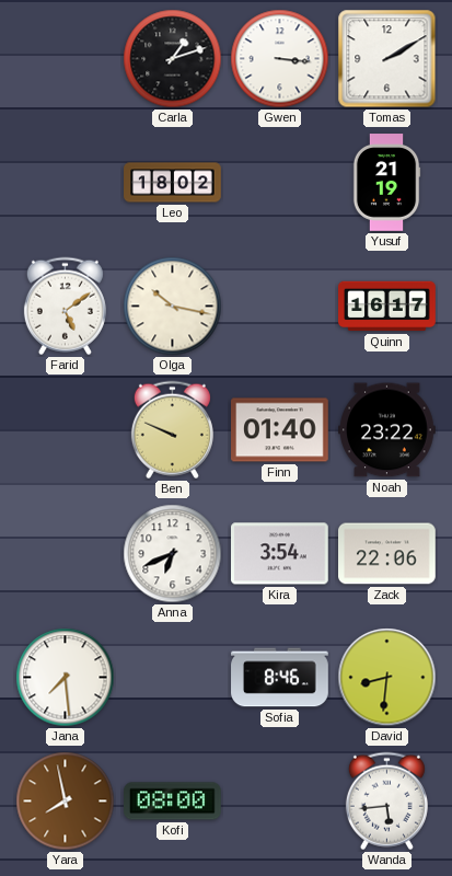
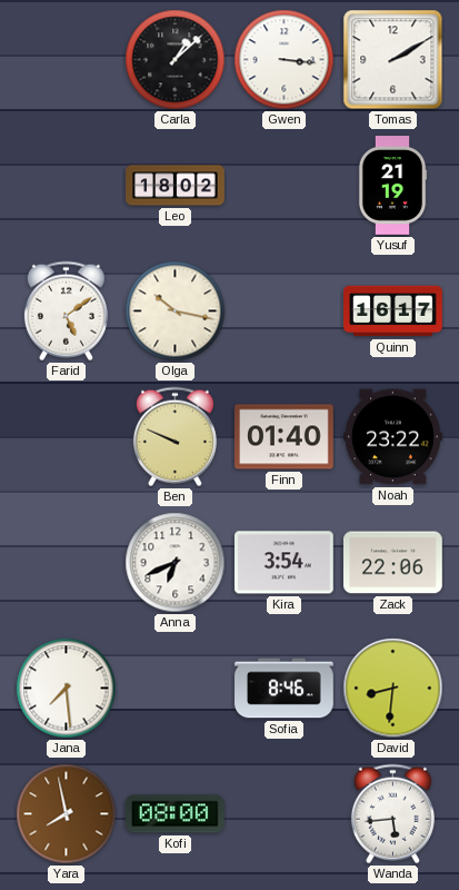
Carla: 1:12 -> 1:08
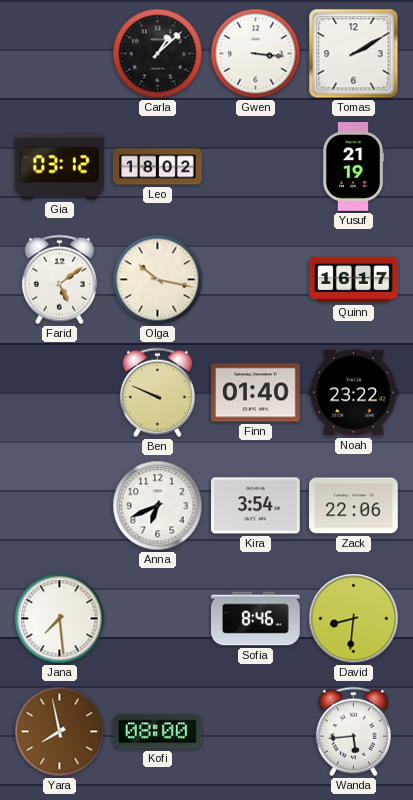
Gia: none -> 03:12
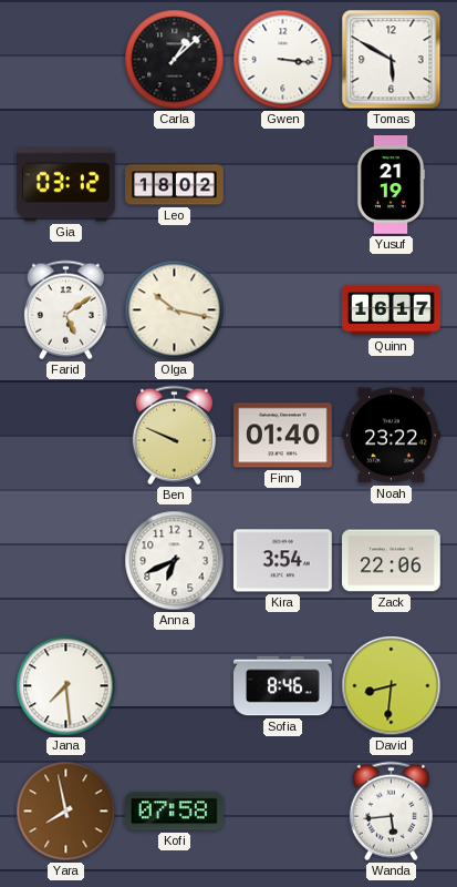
Tomas: 2:10 -> 5:50
Kofi: 08:00 -> 07:58
